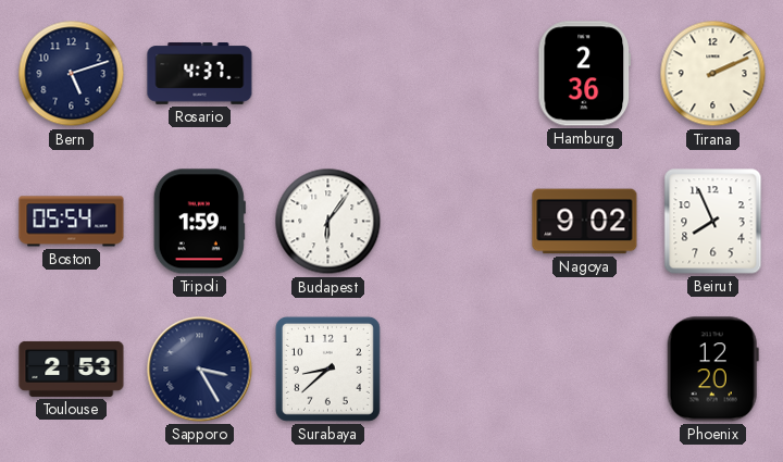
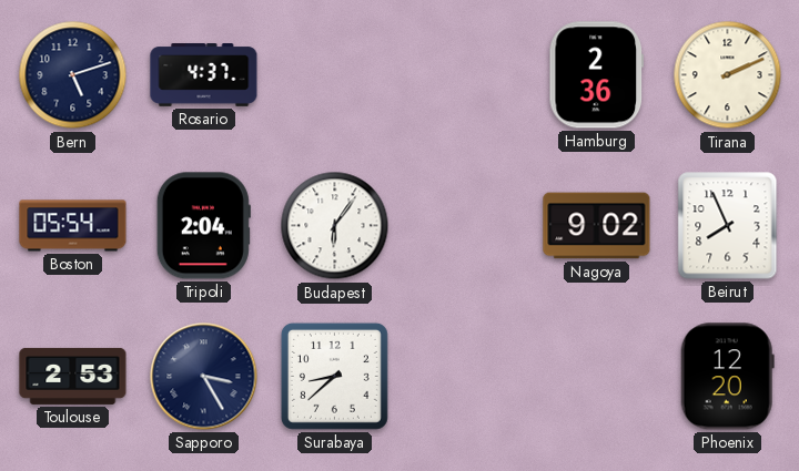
Tripoli: 1:59 -> 2:04
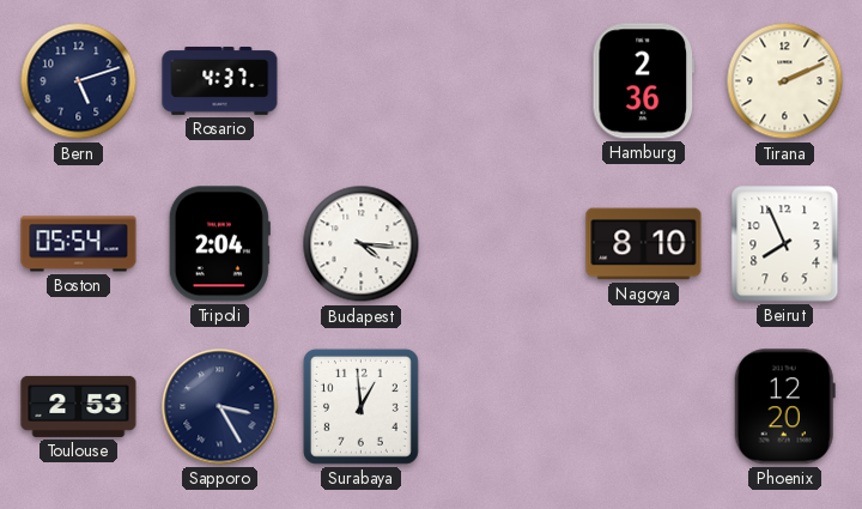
Budapest: 6:06 -> 4:16
Nagoya: 9:02 -> 8:10
Surabaya: 8:38 -> 12:59
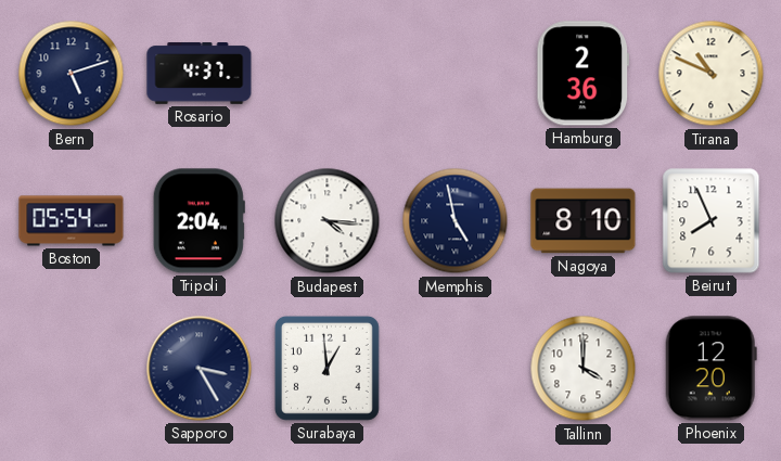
Tirana: 2:11 -> 10:49
Memphis: none -> 4:58
Toulouse: 2:53 -> none
Tallinn: none -> 4:00
